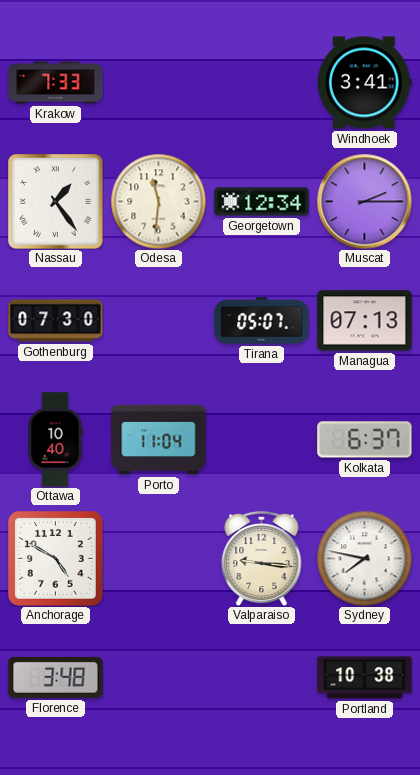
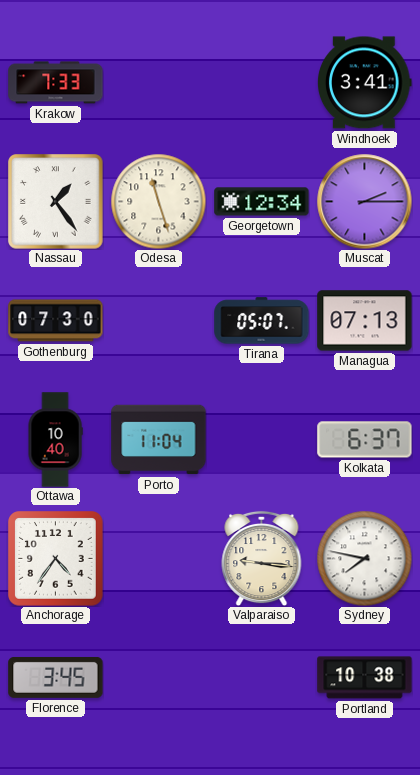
Odesa: 11:31 -> 11:27
Anchorage: 4:50 -> 4:36
Florence: 3:48 -> 3:45
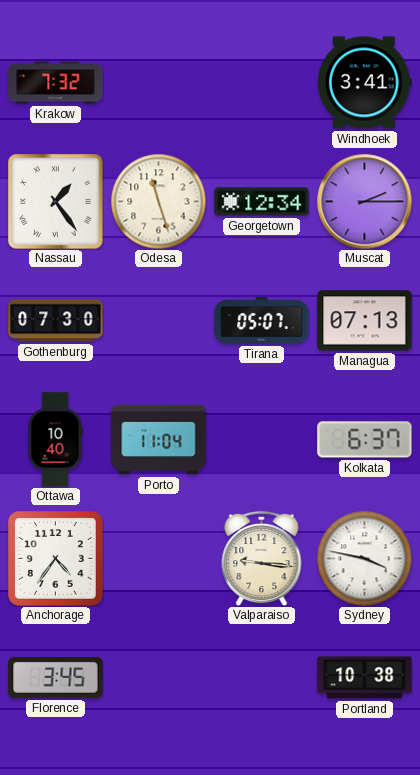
Krakow: 7:33 -> 7:32
Sydney: 7:47 -> 3:47
